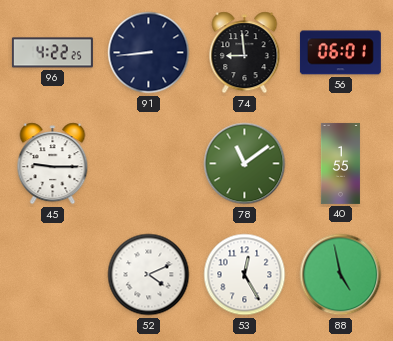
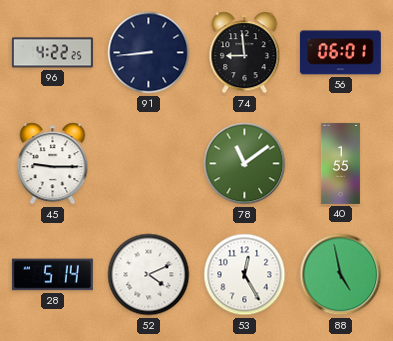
28: none -> 5:14
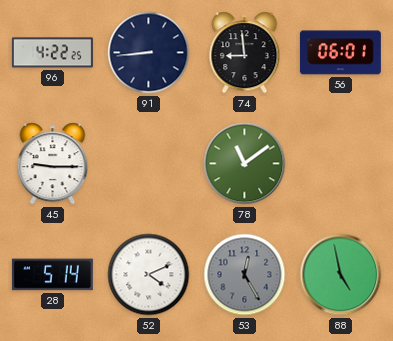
40: 1:55 -> none
53 dial: white -> grey
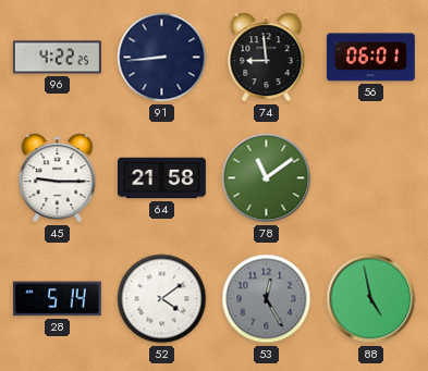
64: none -> 21:58
52: 4:11 -> 4:09
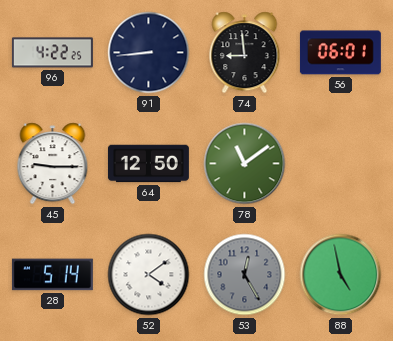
64: 21:58 -> 12:50
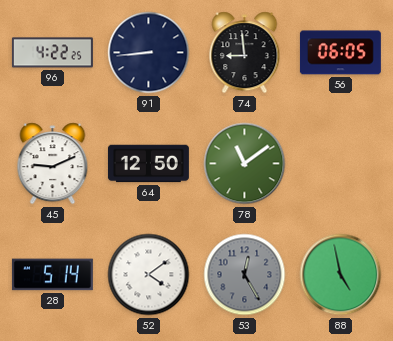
56: 06:01 -> 06:05
45: 9:15 -> 9:11
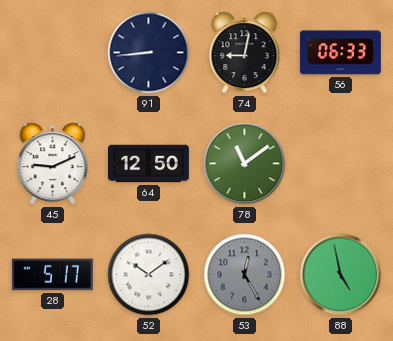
96: 4:22 -> none
74: 8:59 -> 9:02
56: 06:05 -> 06:33
28: 5:14 -> 5:17
52: 4:09 -> 10:09
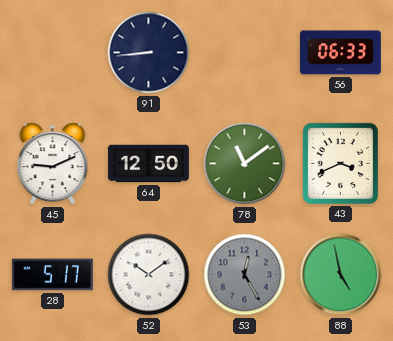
74: 9:02 -> none
43: none -> 3:41
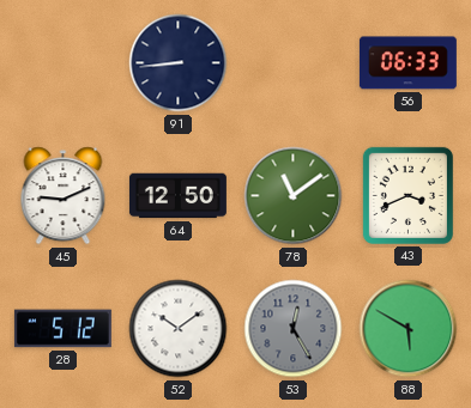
28: 5:17 -> 5:12
88: 4:58 -> 5:50
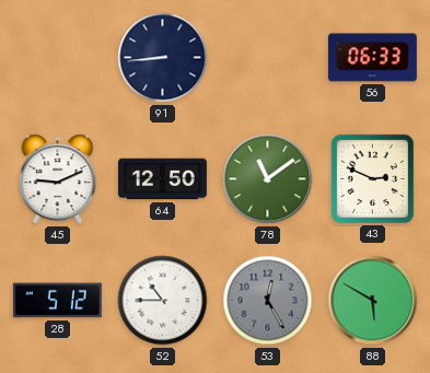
43: 3:41 -> 2:49
52: 10:09 -> 10:45
